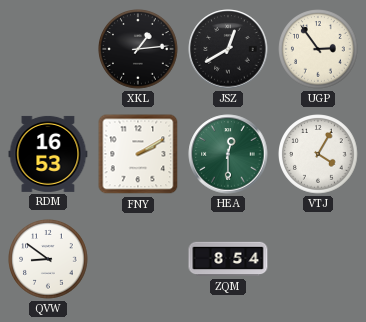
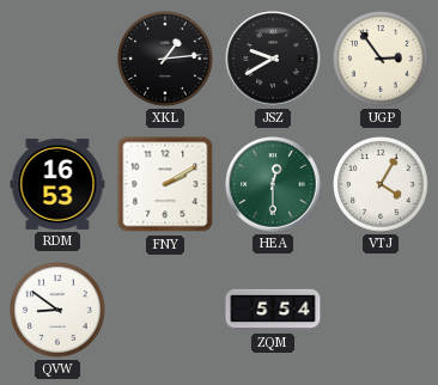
JSZ: 12:40 -> 9:40
ZQM: 8:54 -> 5:54
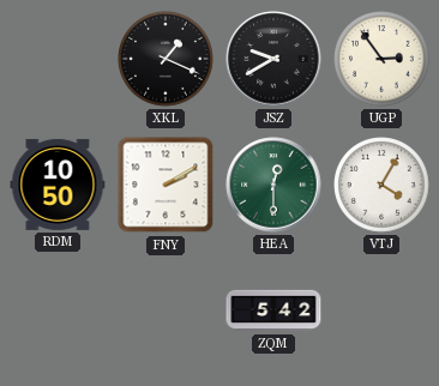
XKL: 1:14 -> 1:19
RDM: 16:53 -> 10:50
QVW: 8:51 -> none
ZQM: 5:54 -> 5:42
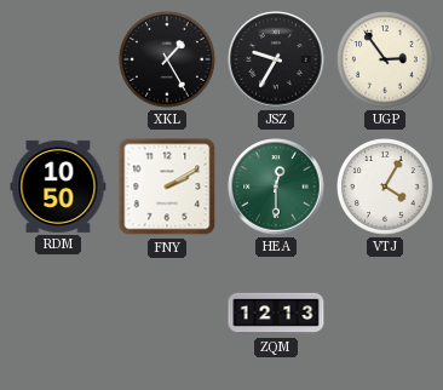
XKL: 1:19 -> 1:25
JSZ: 9:40 -> 9:35
ZQM: 5:42 -> 12:13
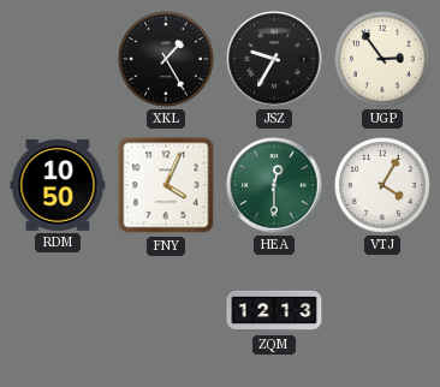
FNY: 2:10 -> 4:04
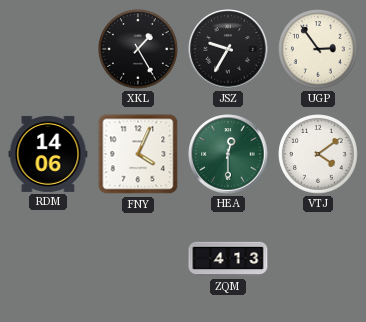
RDM: 10:50 -> 14:06
VTJ: 4:05 -> 4:09
ZQM: 12:13 -> 4:13
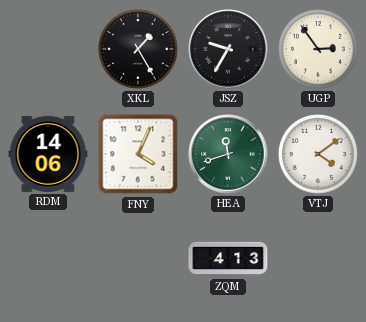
HEA: 12:30 -> 11:42
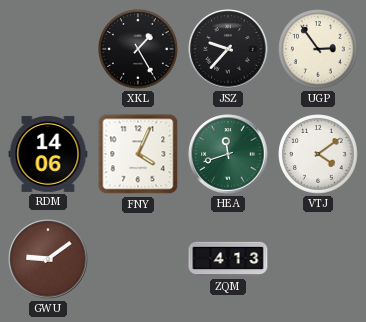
JSZ: 9:35 -> 9:37
GWU: none -> 9:09
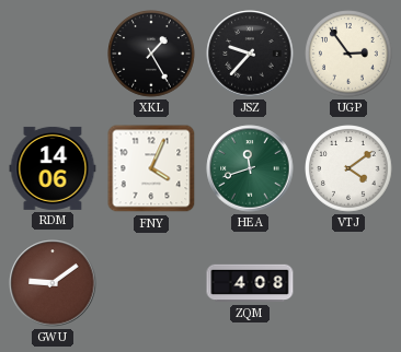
ZQM: 4:13 -> 4:08
